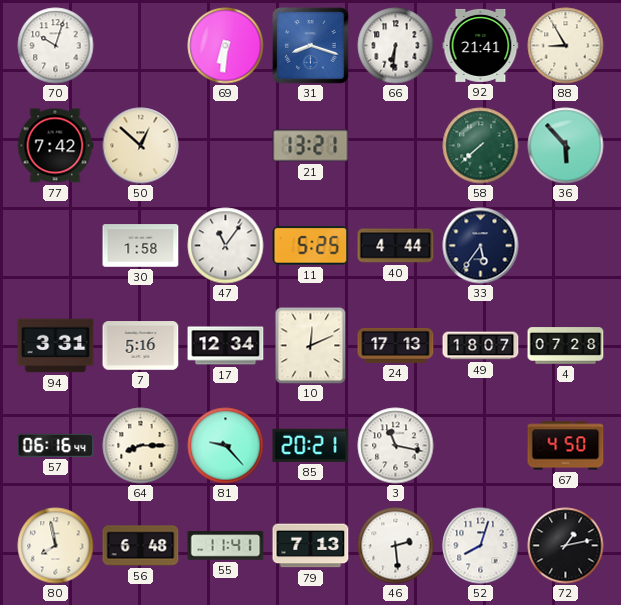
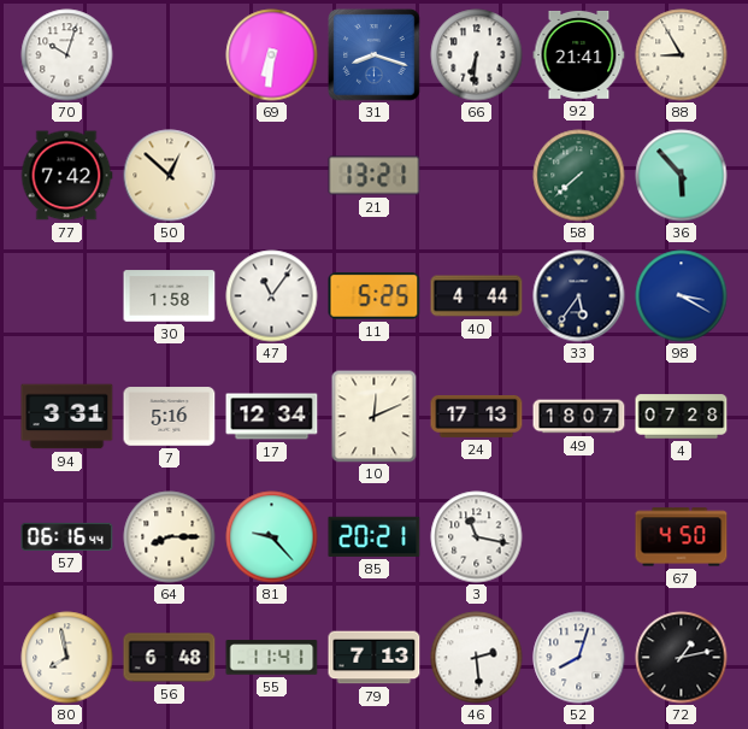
98: none -> 3:20
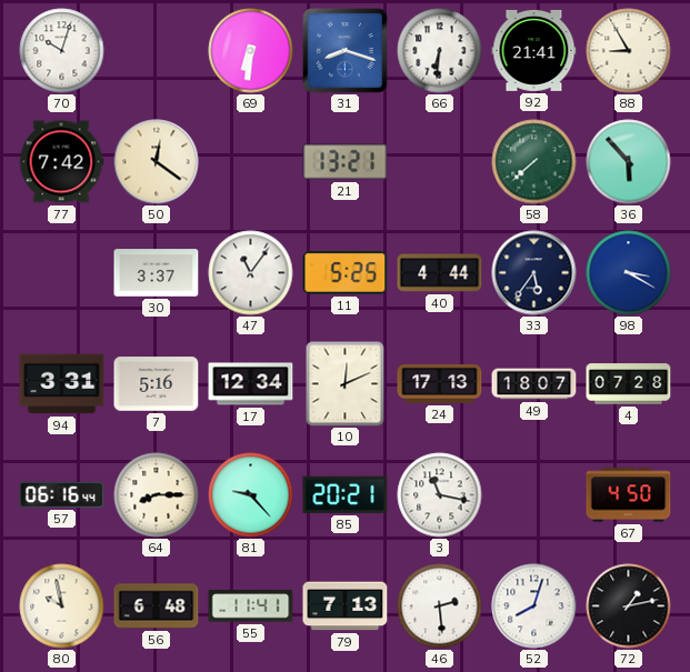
50: 12:52 -> 12:21
30: 1:58 -> 3:37
80: 7:58 -> 9:58
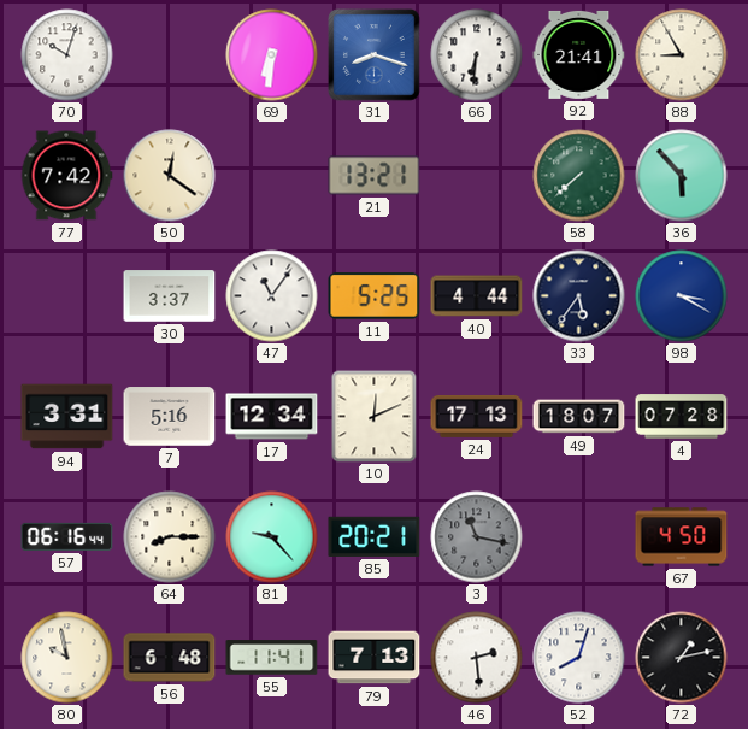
3 dial: white -> grey
